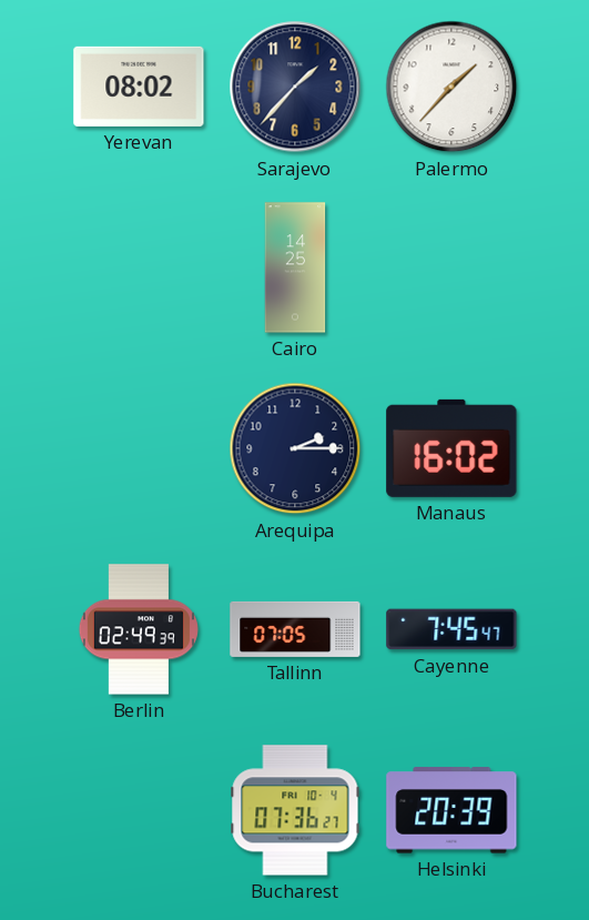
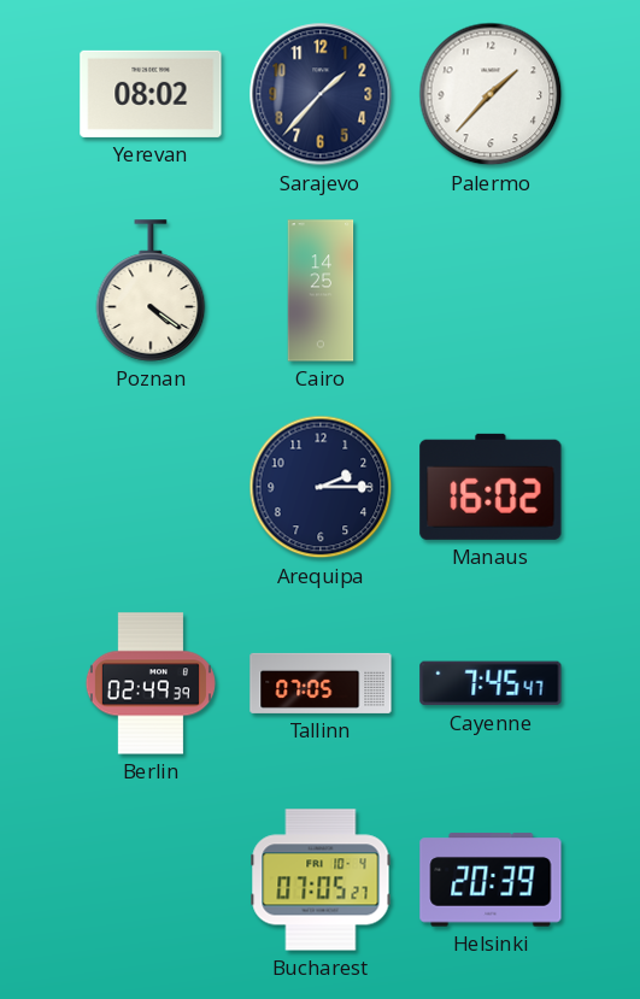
Poznan: none -> 4:21
Bucharest: 07:36 -> 07:05
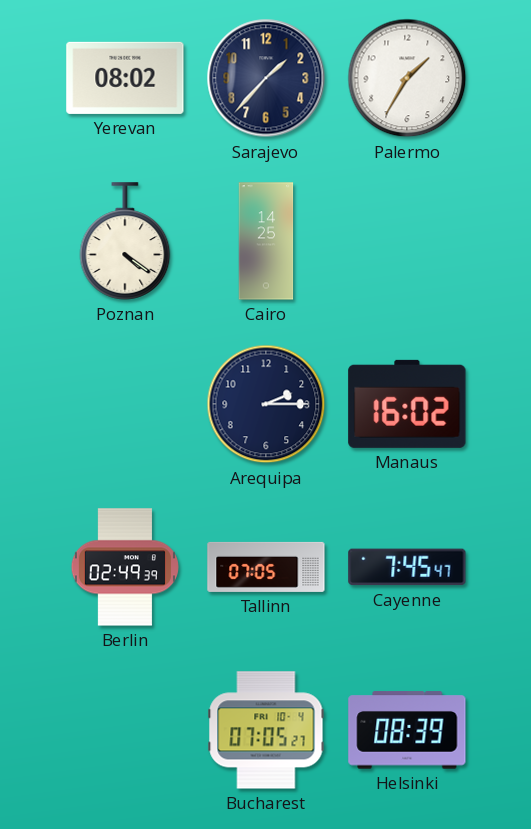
Palermo: 1:37 -> 1:35
Helsinki: 20:39 -> 08:39
